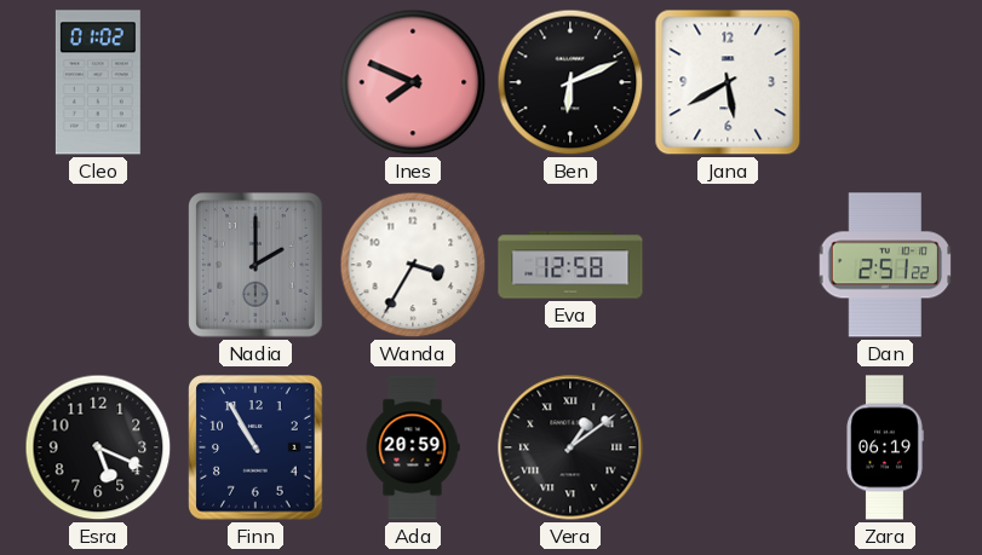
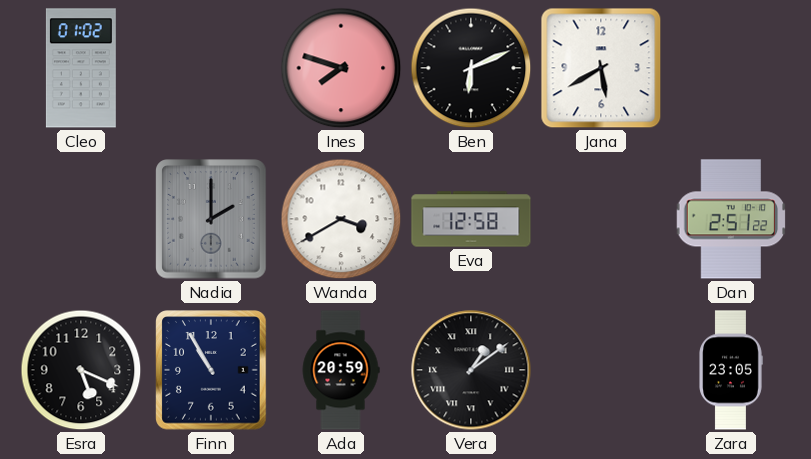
Ines: 7:49 -> 7:48
Wanda: 3:35 -> 3:40
Zara: 06:19 -> 23:05
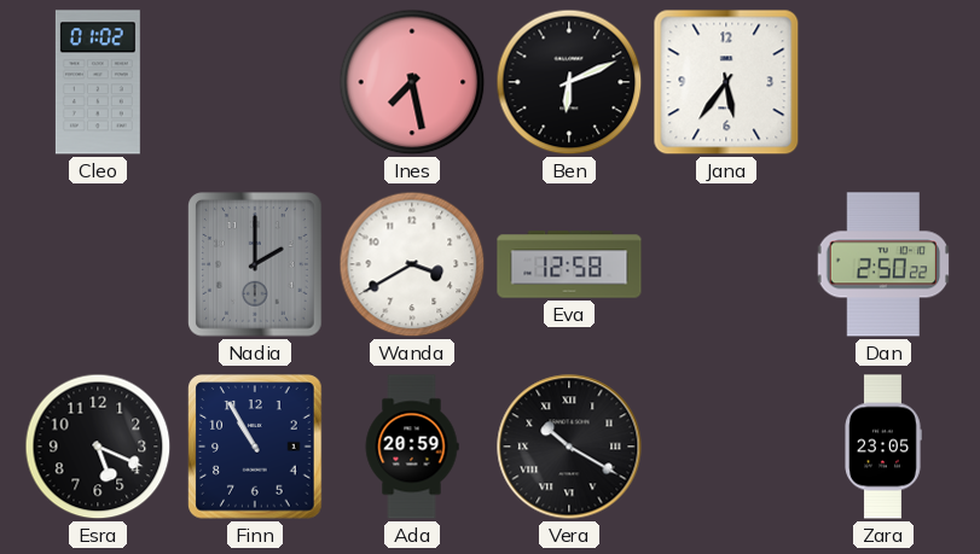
Ines: 7:48 -> 7:28
Jana: 5:40 -> 5:36
Dan: 2:51 -> 2:50
Vera: 1:09 -> 10:20
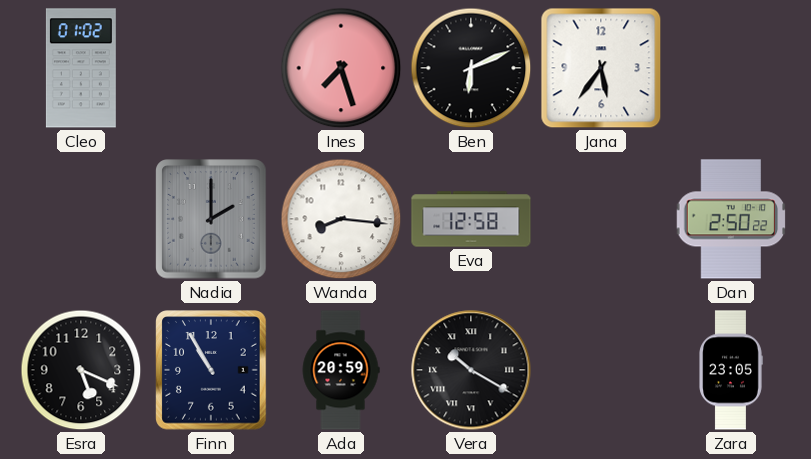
Ines: 7:28 -> 7:27
Wanda: 3:40 -> 8:16
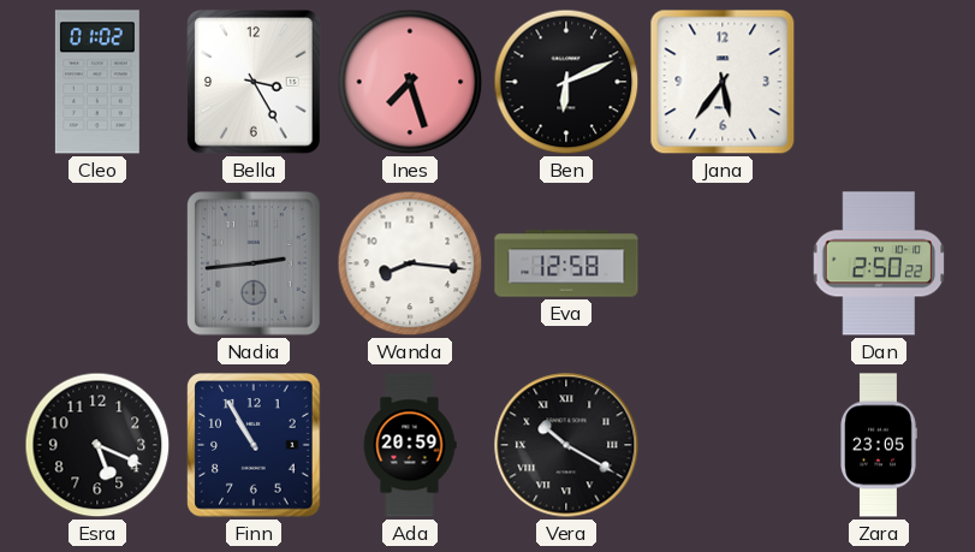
Bella: none -> 3:25
Nadia: 2:00 -> 2:44
